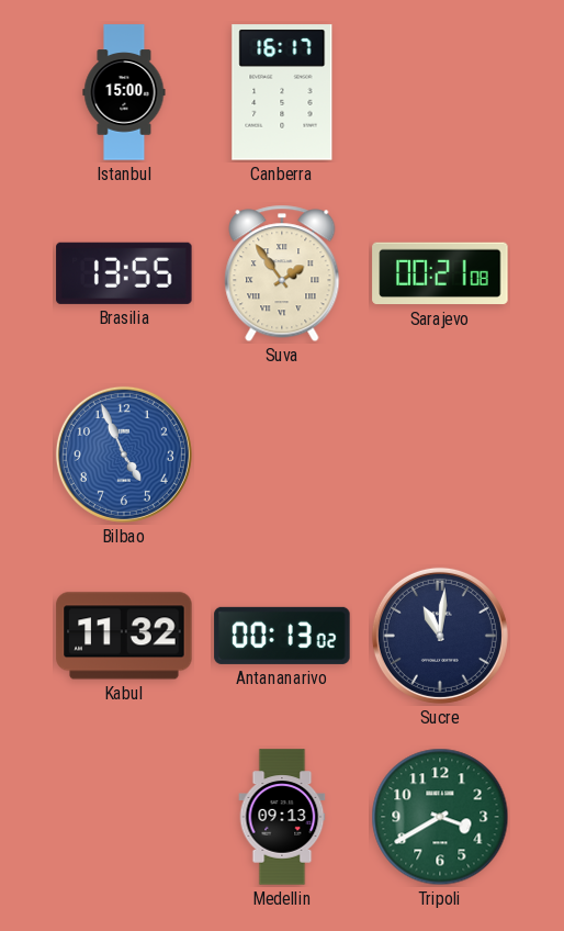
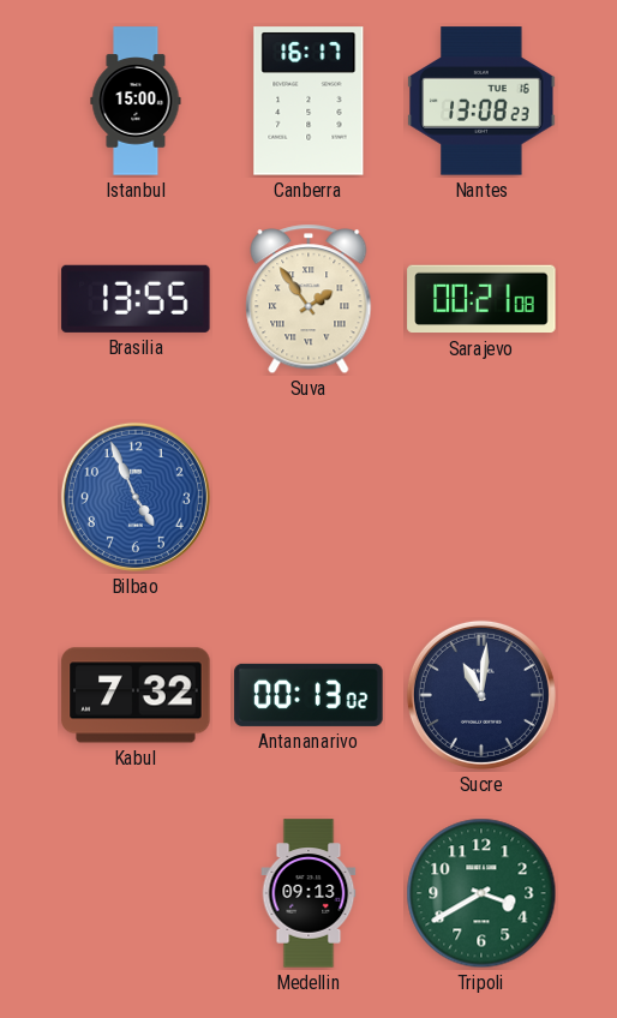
Nantes: none -> 13:08
Kabul: 11:32 -> 7:32
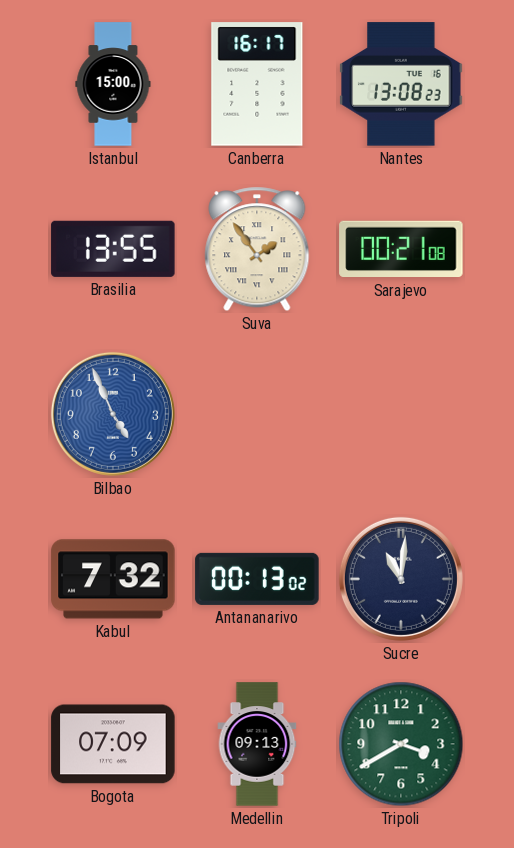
Bogota: none -> 07:09
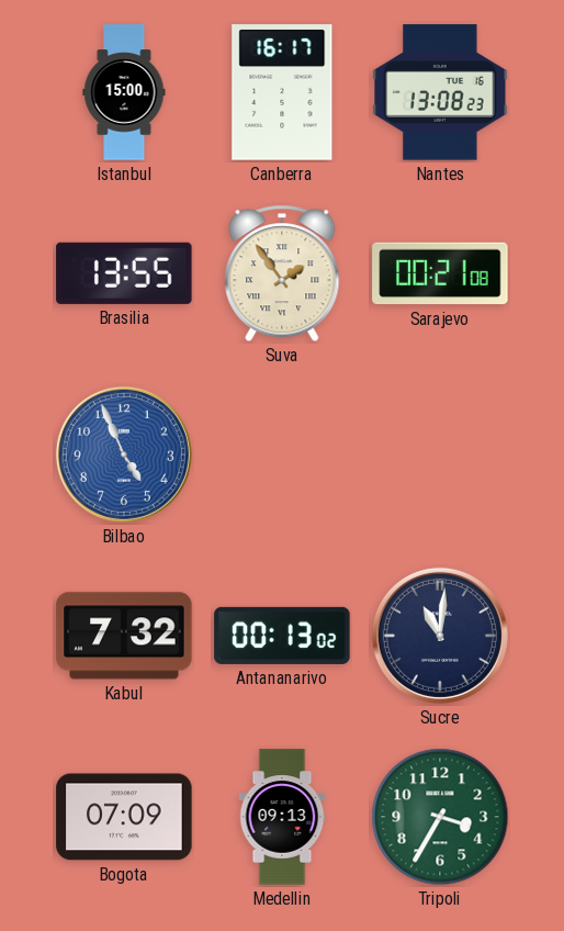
Tripoli: 3:40 -> 3:35
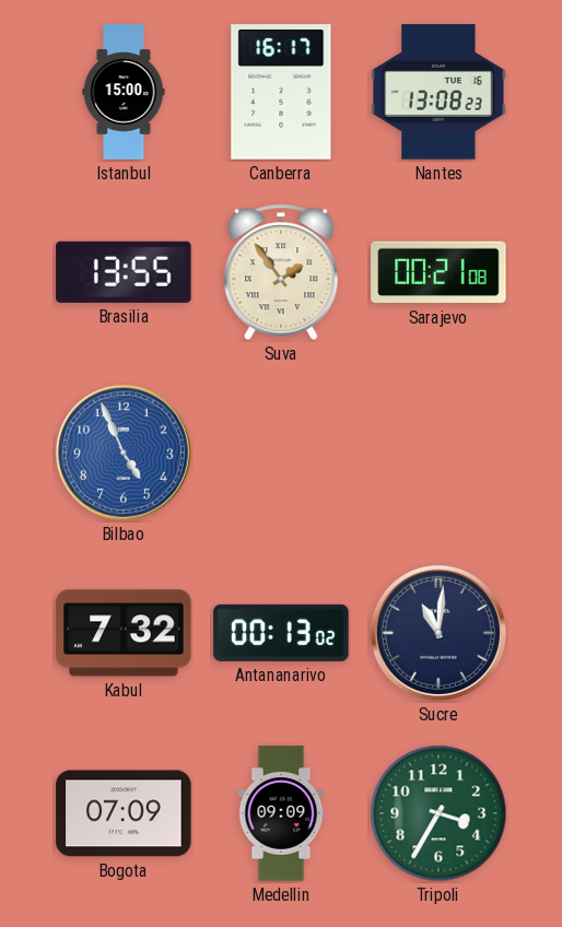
Medellin: 09:13 -> 09:09
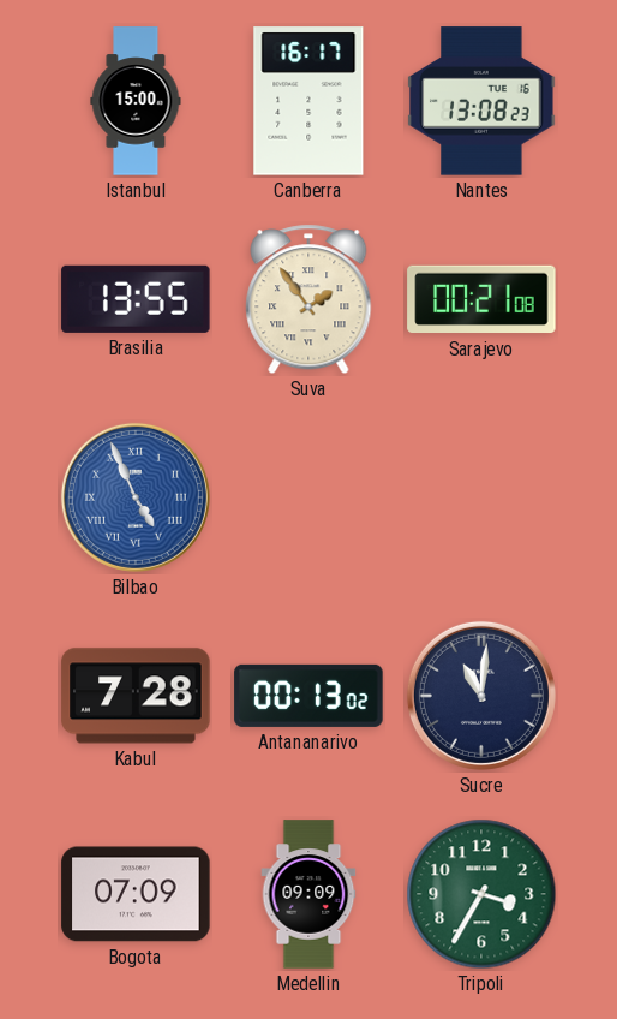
Bilbao numerals: Arabic -> Roman
Kabul: 7:32 -> 7:28
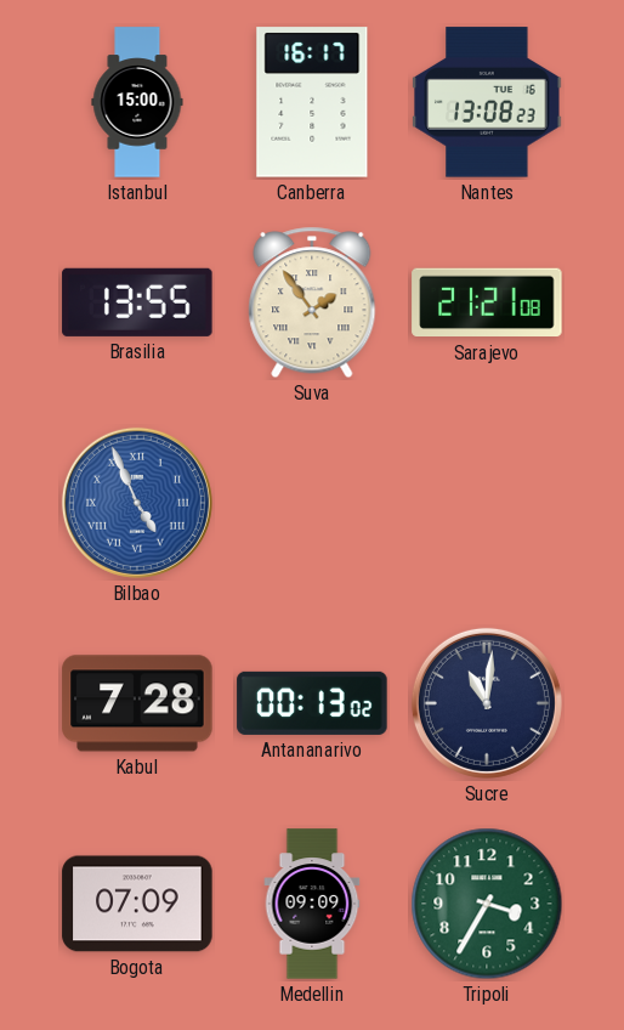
Sarajevo: 00:21 -> 21:21
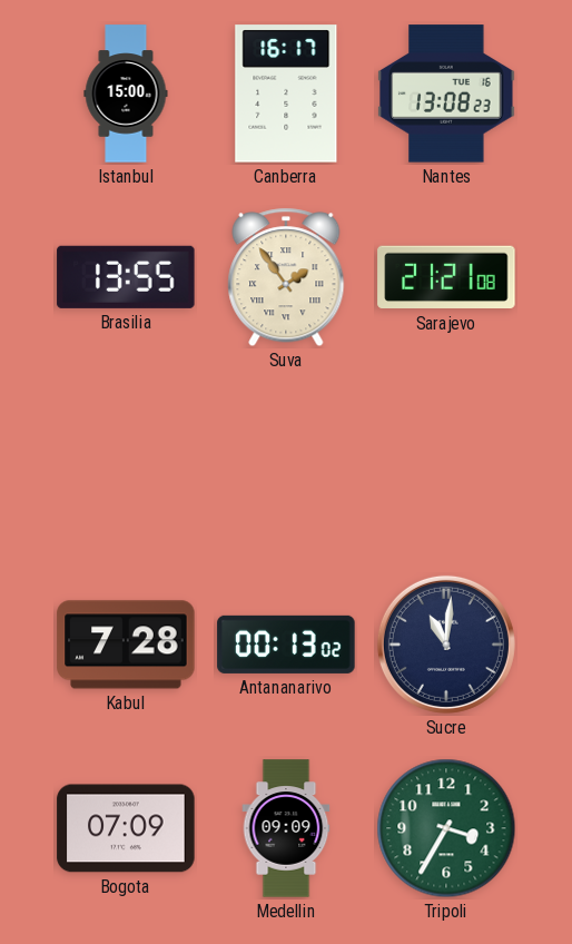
Bilbao: 4:56 -> none
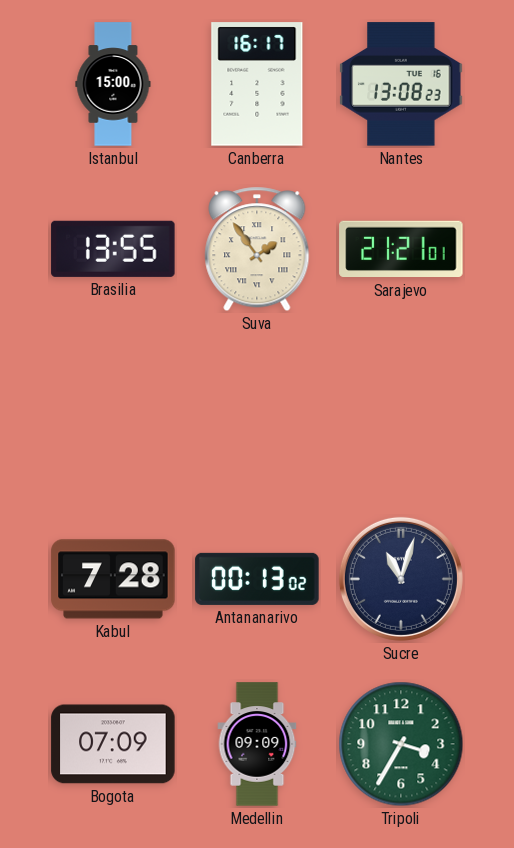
Sarajevo: 21:21:08 -> 21:21:01
Sucre: 11:01 -> 11:03
